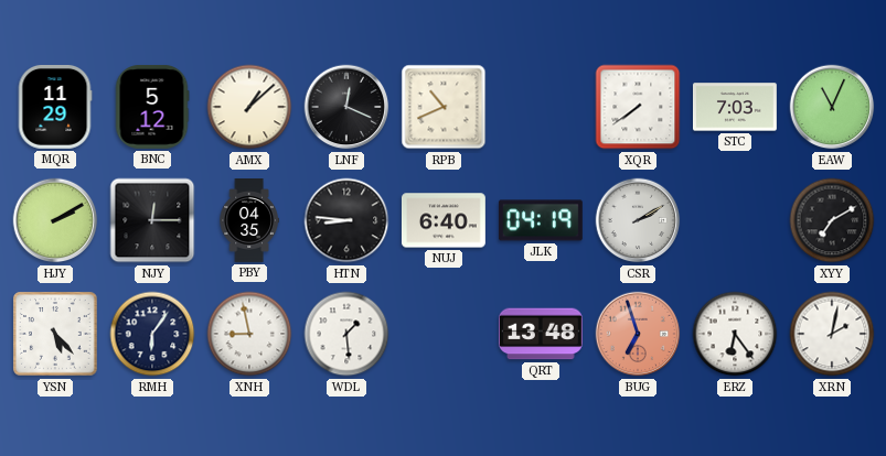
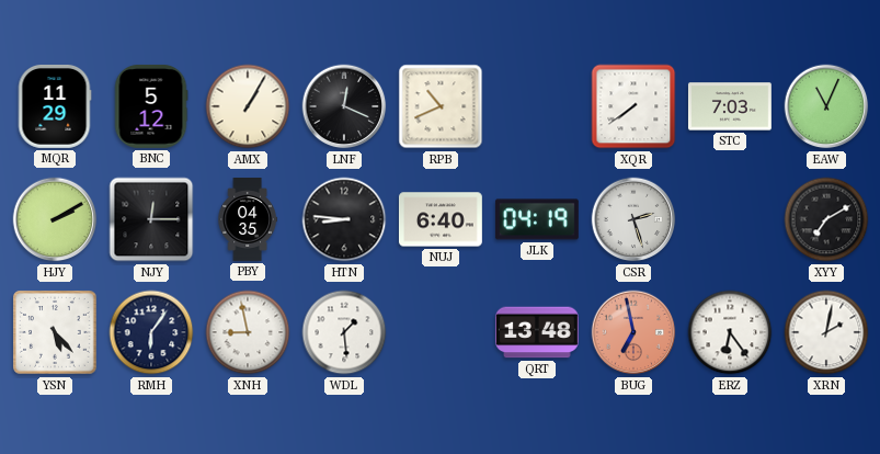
AMX: 1:08 -> 1:05
CSR: 2:10 -> 2:27
BUG: 6:57 -> 6:58
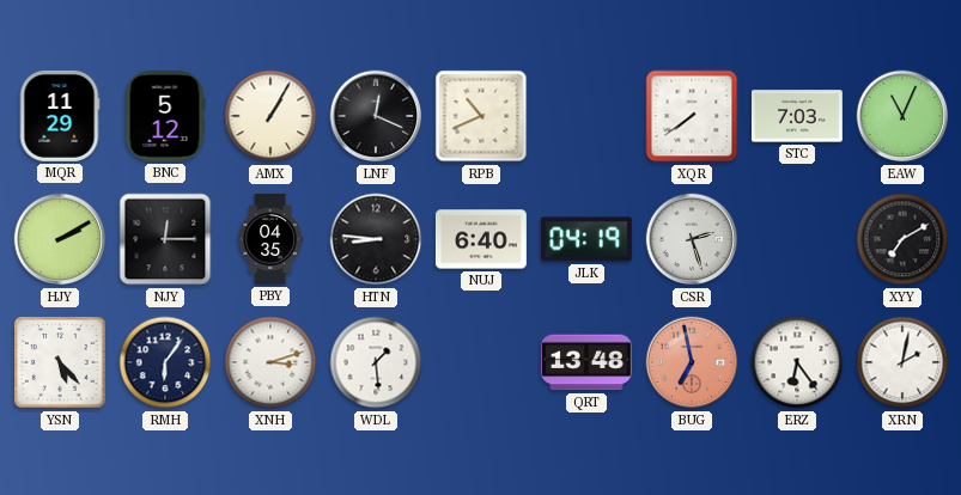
XNH: 8:58 -> 3:12
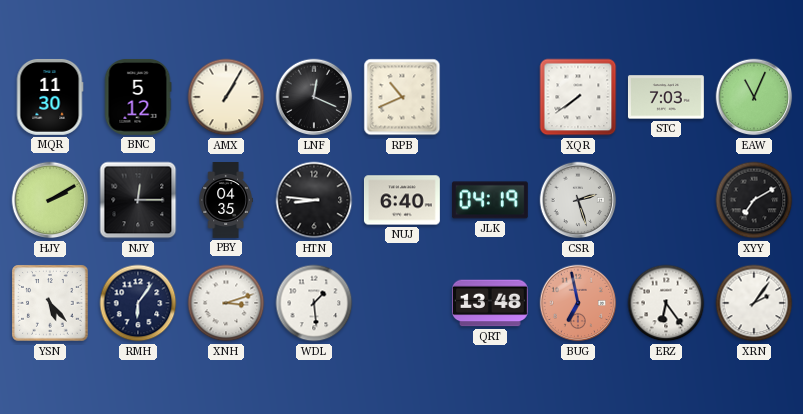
MQR: 11:29 -> 11:30
XRN: 2:02 -> 2:06
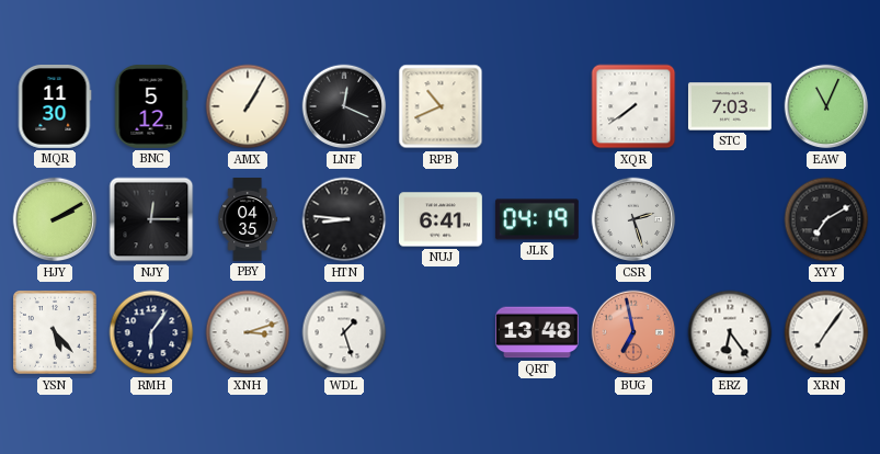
NUJ: 6:40 -> 6:41
WDL: 1:29 -> 1:27
XRN: 2:06 -> 7:06
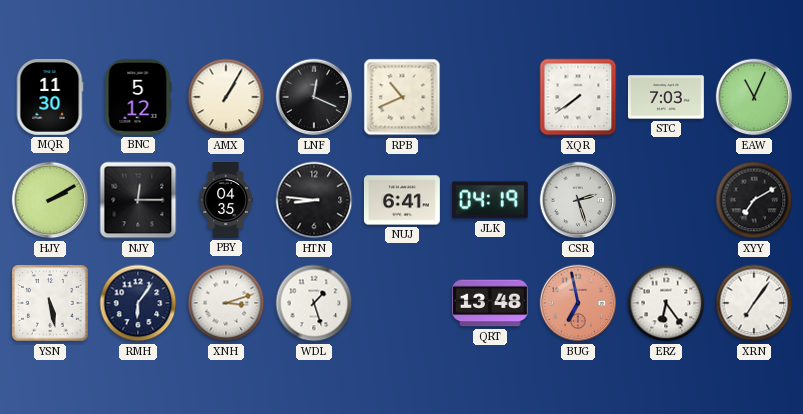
YSN: 5:23 -> 5:28
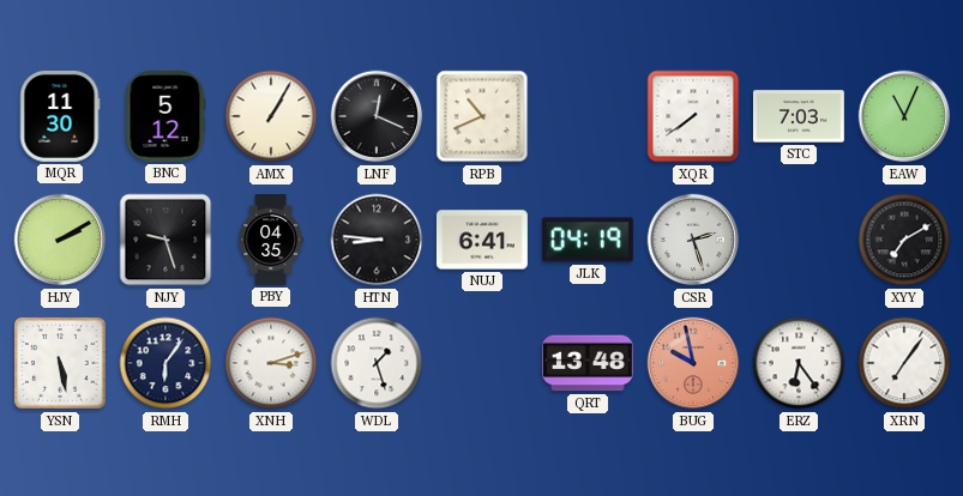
NJY: 12:15 -> 9:27
BUG: 6:58 -> 9:58
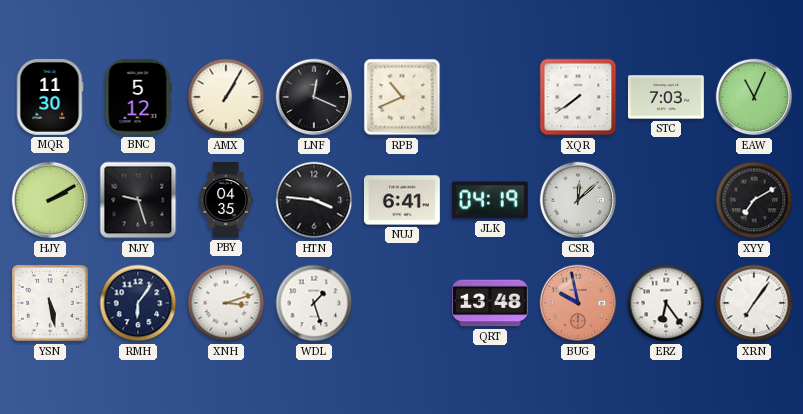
HTN: 8:46 -> 3:46
CSR: 2:27 -> 12:08
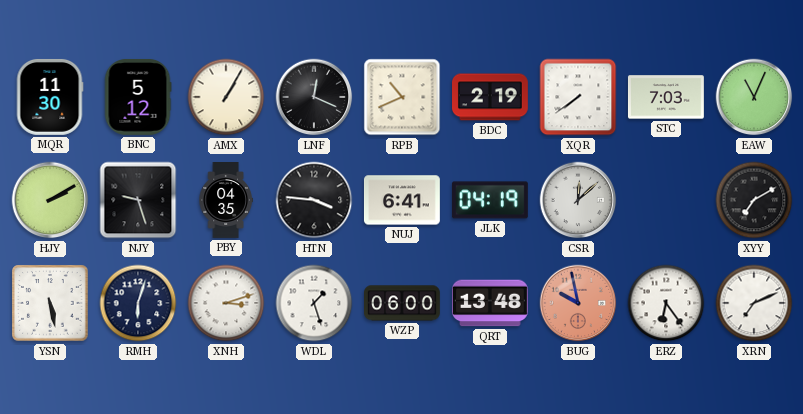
BDC: none -> 2:19
RMH: 6:06 -> 6:03
WZP: none -> 06:00
XRN: 7:06 -> 7:11
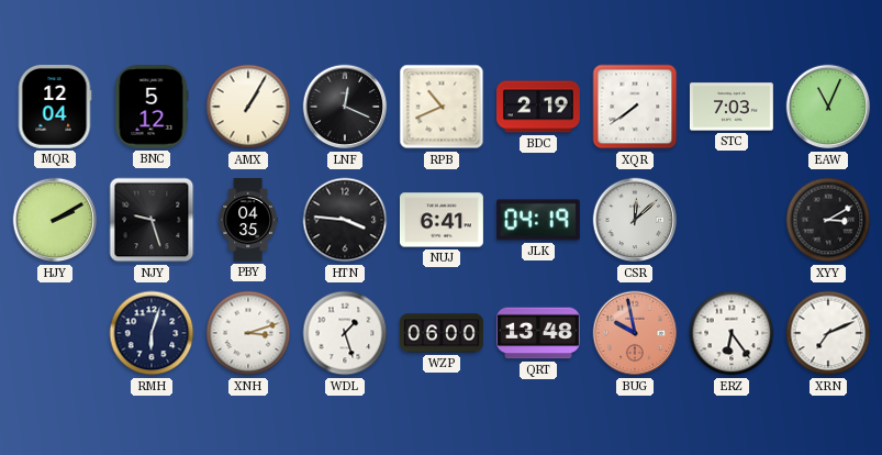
MQR: 11:30 -> 12:04
XYY: 7:10 -> 3:10
YSN: 5:28 -> none
